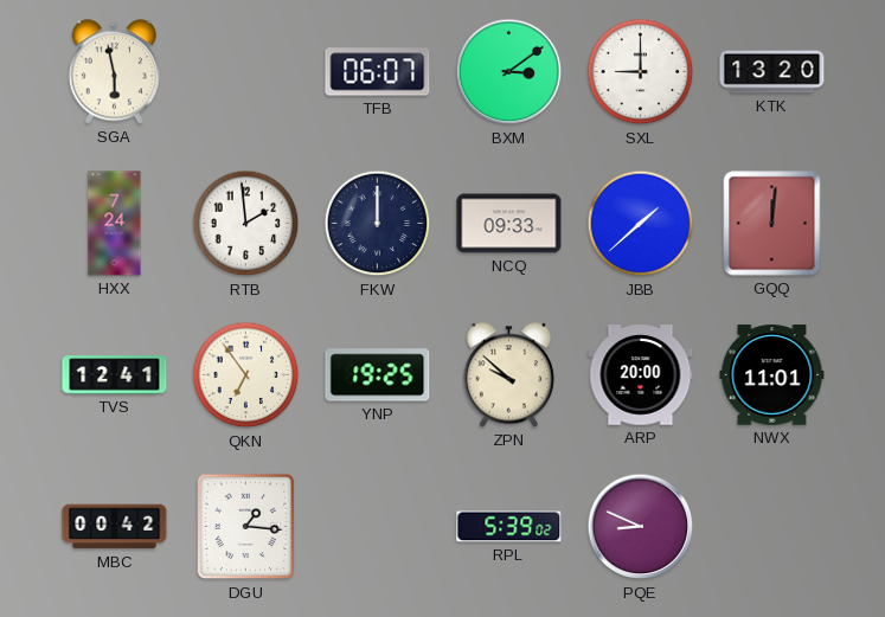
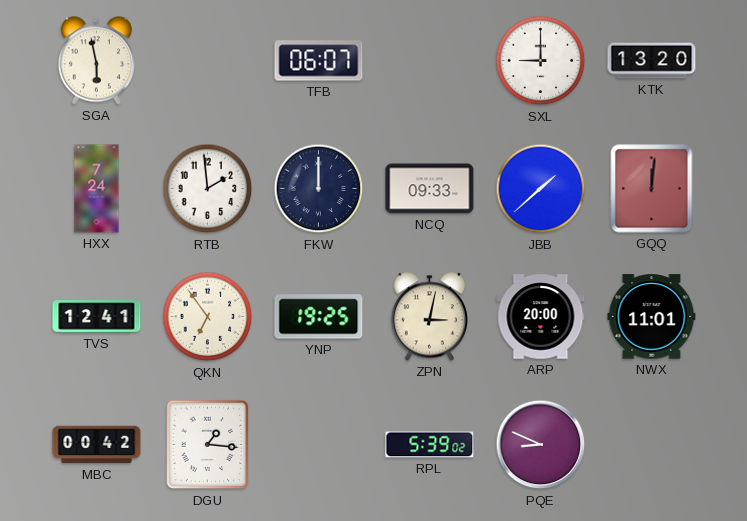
BXM: 3:09 -> none
ZPN: 9:52 -> 3:02
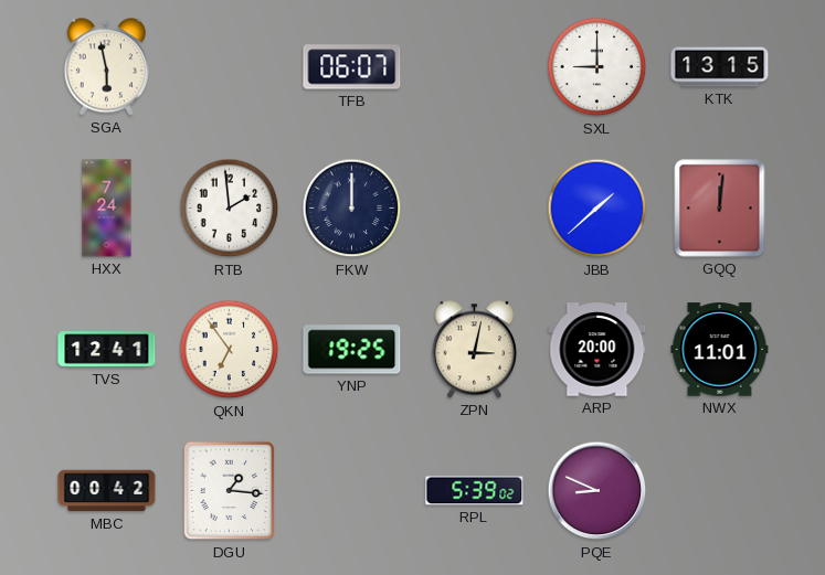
KTK: 13:20 -> 13:15
NCQ: 09:33 -> none
